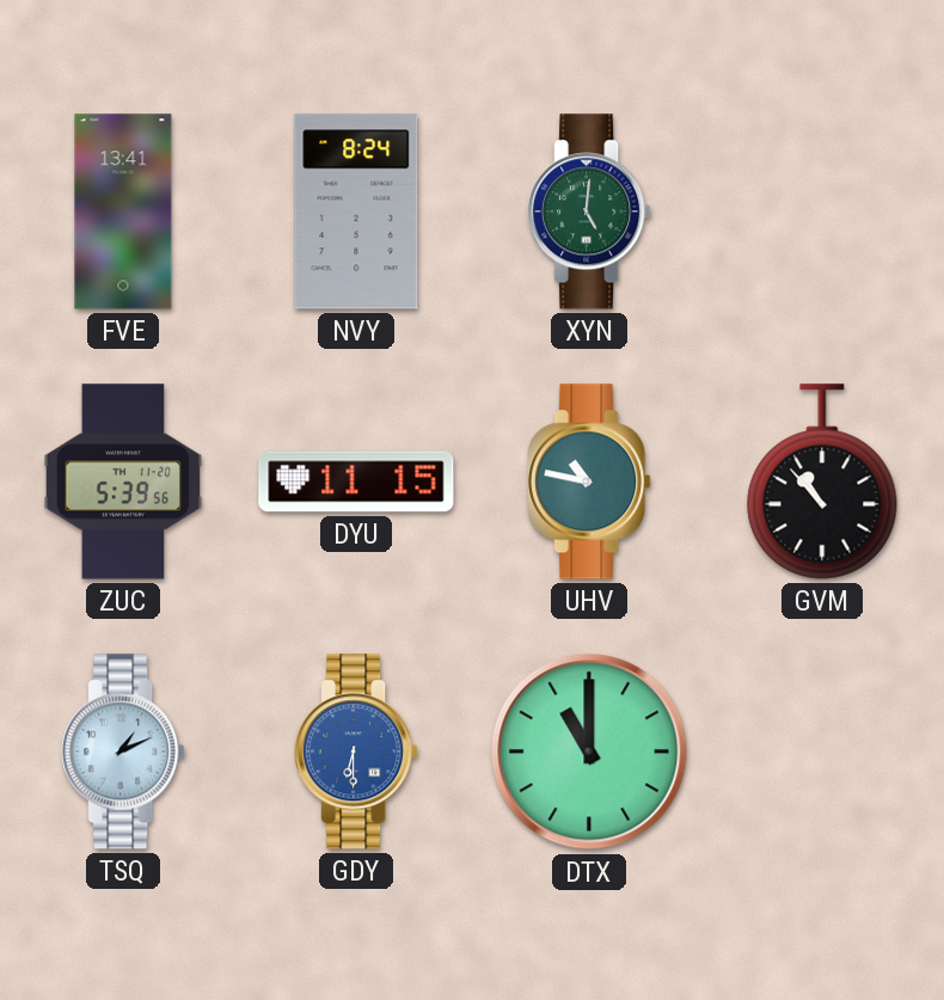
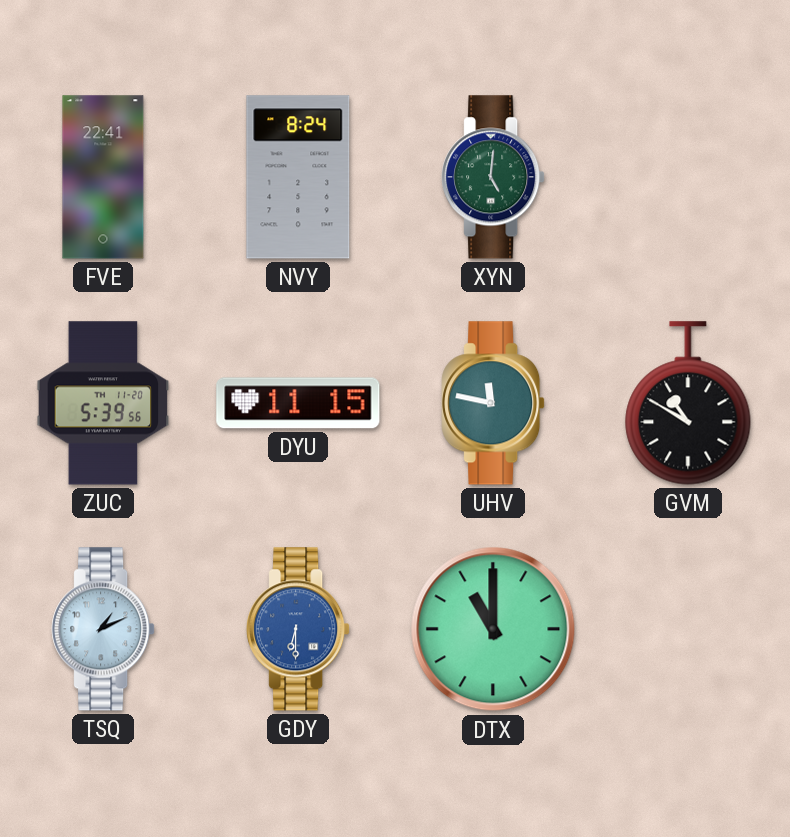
FVE: 13:41 -> 22:41
UHV: 10:47 -> 11:47
GVM: 10:53 -> 10:50
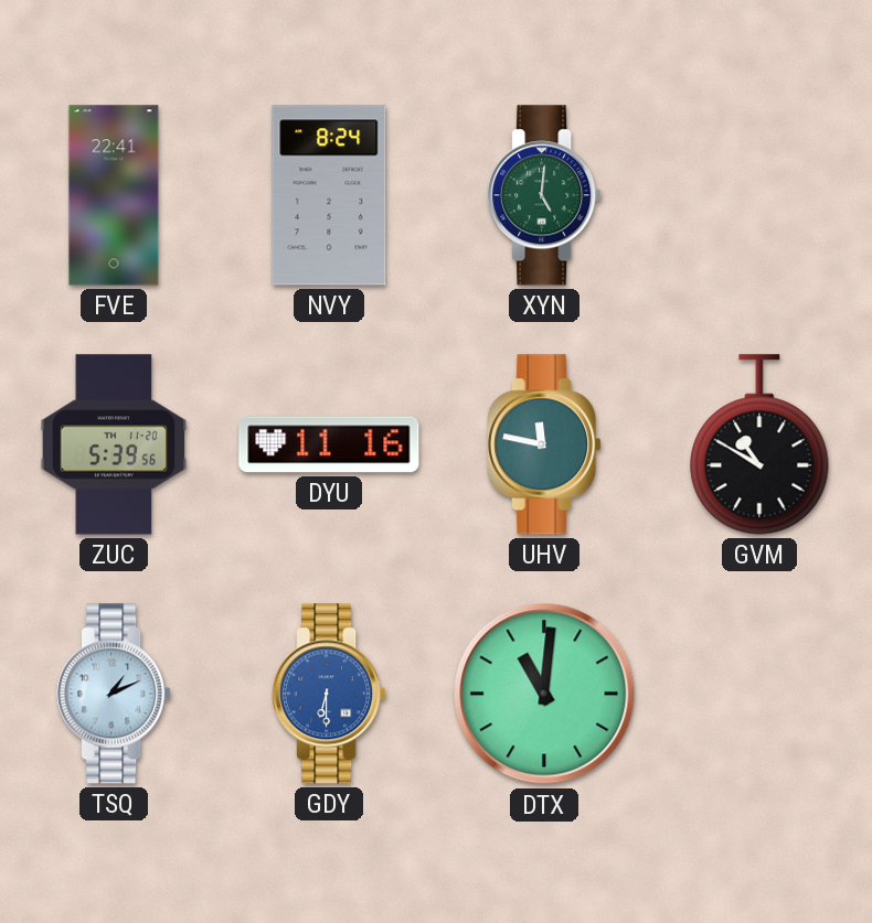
DYU: 11:15 -> 11:16
DTX: 11:00 -> 11:01
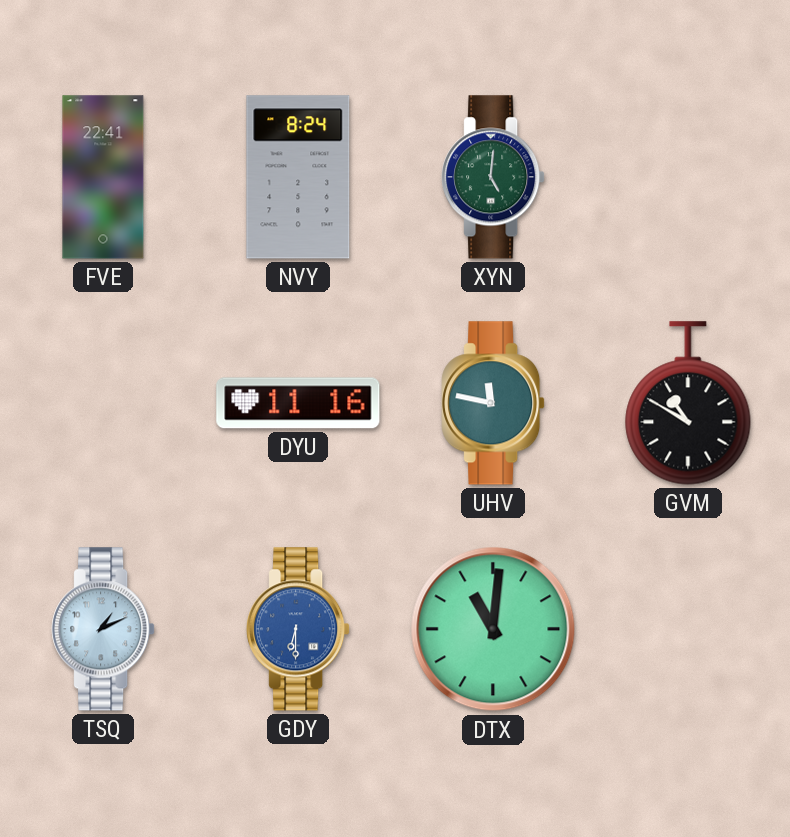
ZUC: 5:39 -> none
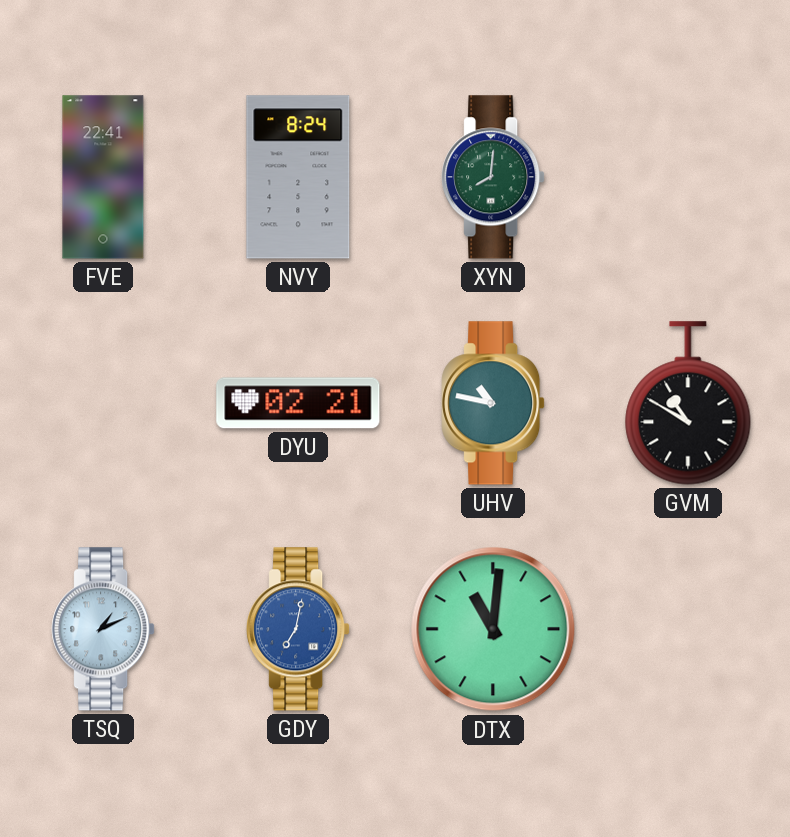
XYN: 5:01 -> 8:01
DYU: 11:16 -> 02:21
UHV: 11:47 -> 10:47
GDY: 6:30 -> 7:02
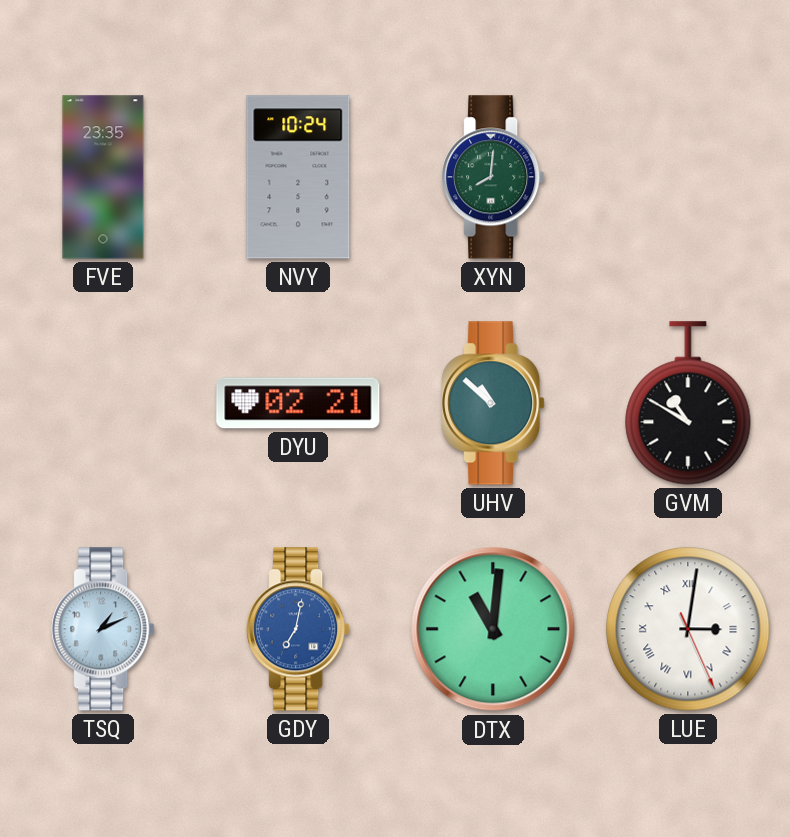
FVE: 22:41 -> 23:35
NVY: 8:24 -> 10:24
UHV: 10:47 -> 10:52
LUE: none -> 3:01
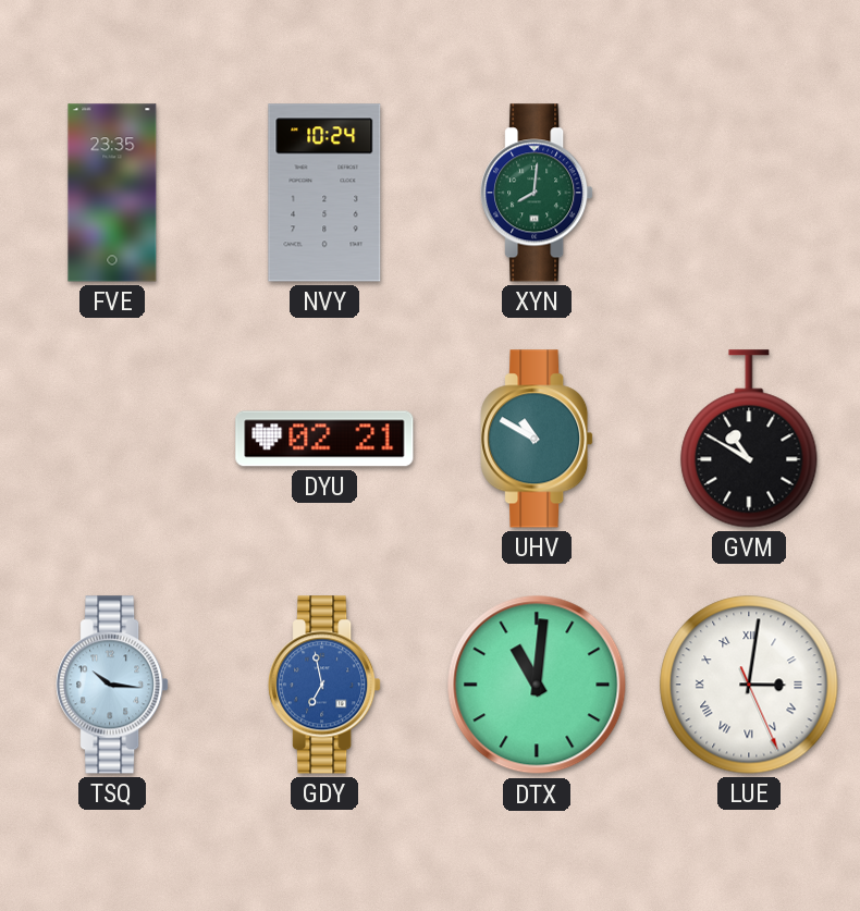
UHV: 10:52 -> 10:50
TSQ: 1:11 -> 10:16
GDY: 7:02 -> 6:58
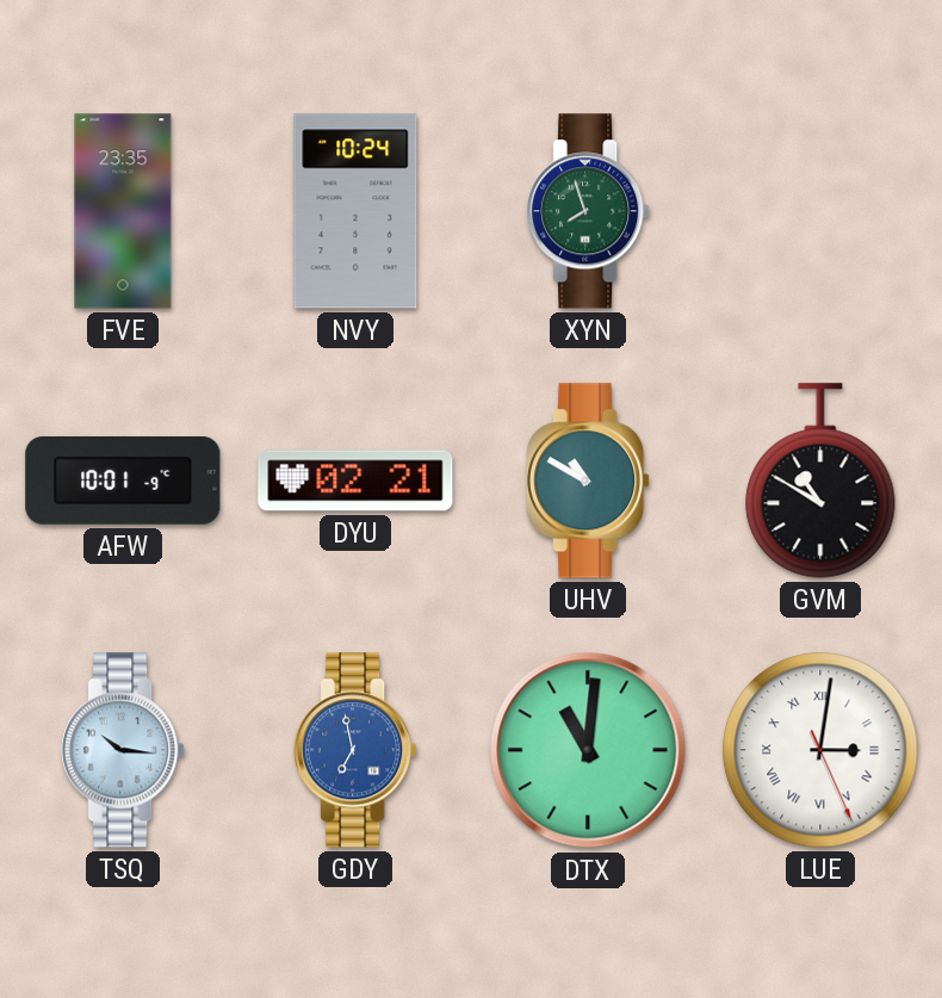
XYN: 8:01 -> 7:57
AFW: none -> 10:01
